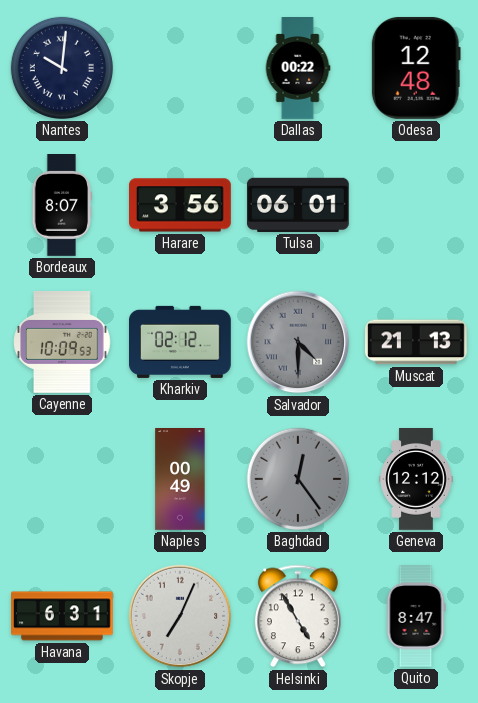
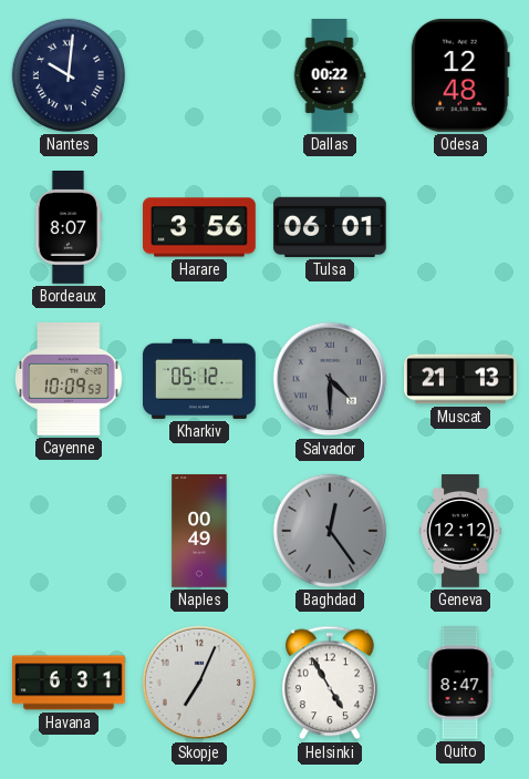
Kharkiv: 02:12 -> 05:12
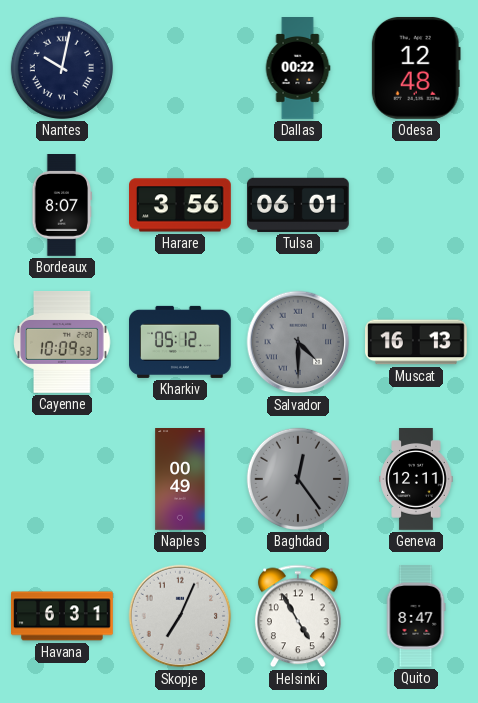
Nantes: 10:01 -> 10:02
Muscat: 21:13 -> 16:13
Geneva: 12:12 -> 12:11
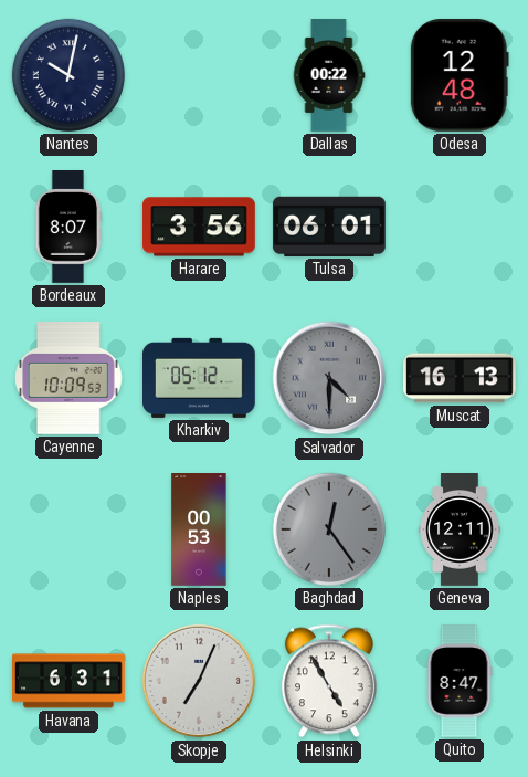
Naples: 00:49 -> 00:53
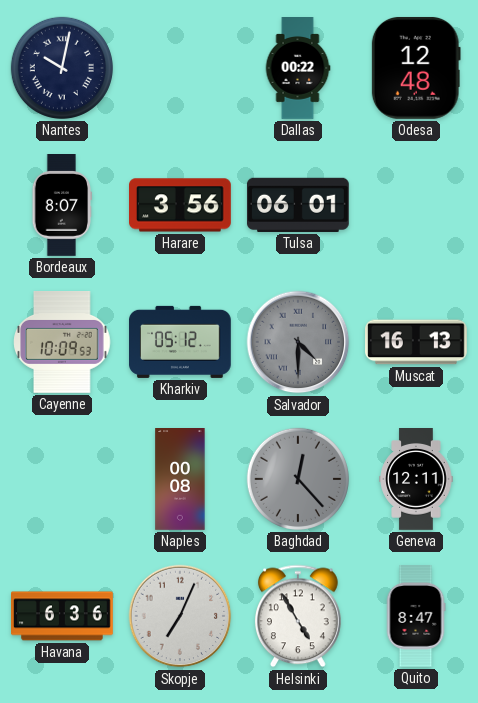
Naples: 00:53 -> 00:08
Baghdad: 12:24 -> 12:23
Havana: 6:31 -> 6:36
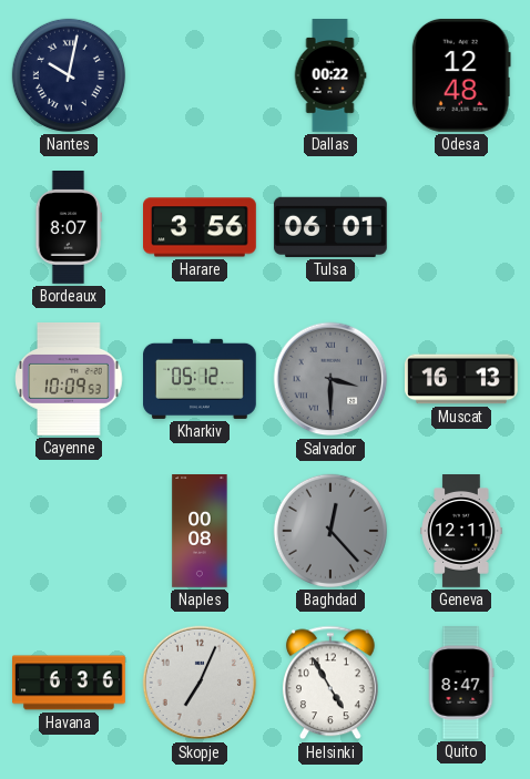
Salvador: 4:30 -> 3:30
